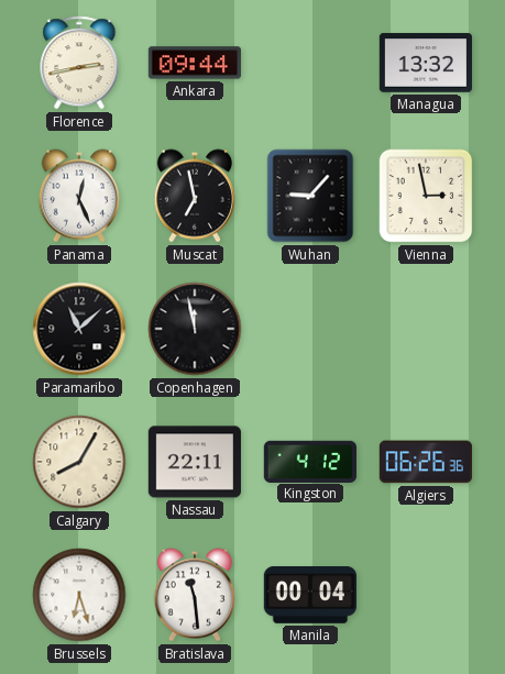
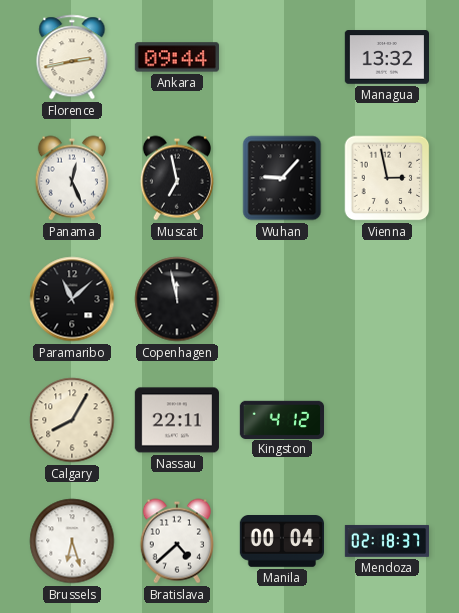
Algiers: 06:26 -> none
Bratislava: 11:29 -> 4:38
Mendoza: none -> 02:18
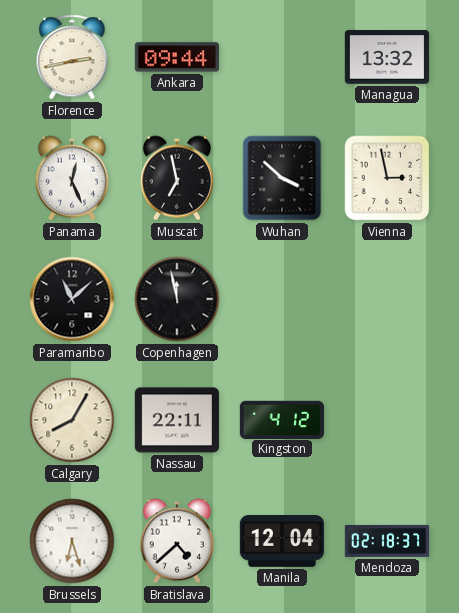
Wuhan: 9:07 -> 3:52
Manila: 00:04 -> 12:04
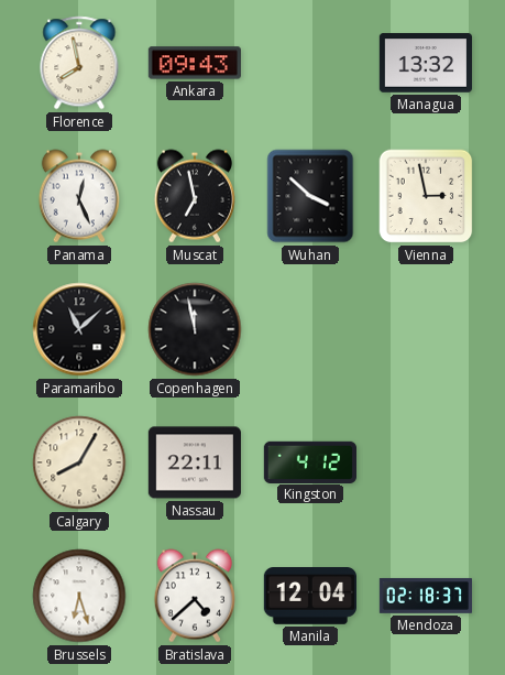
Florence: 2:43 -> 7:58
Ankara: 09:44 -> 09:43
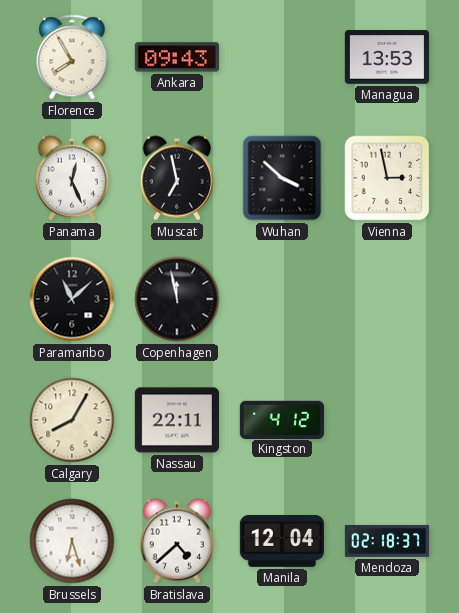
Florence: 7:58 -> 7:55
Managua: 13:32 -> 13:53
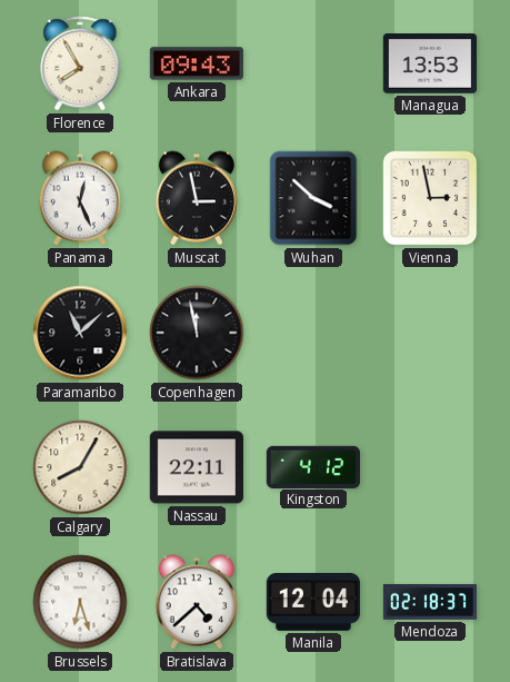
Muscat: 6:58 -> 2:58
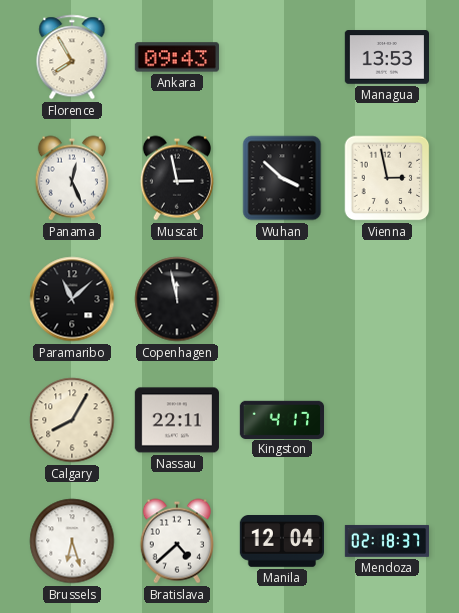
Kingston: 4:12 -> 4:17
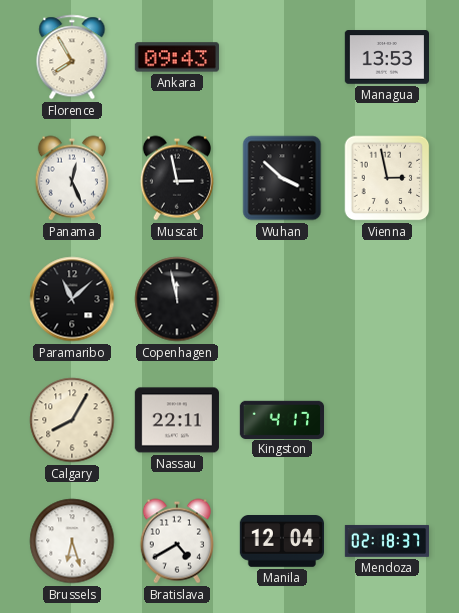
Bratislava: 4:38 -> 4:40
